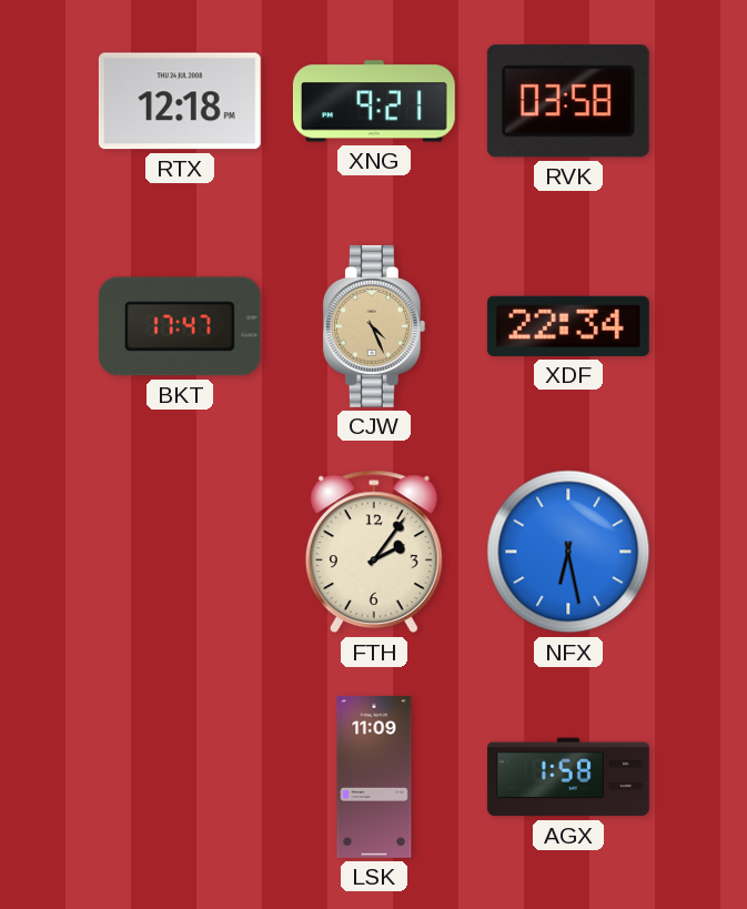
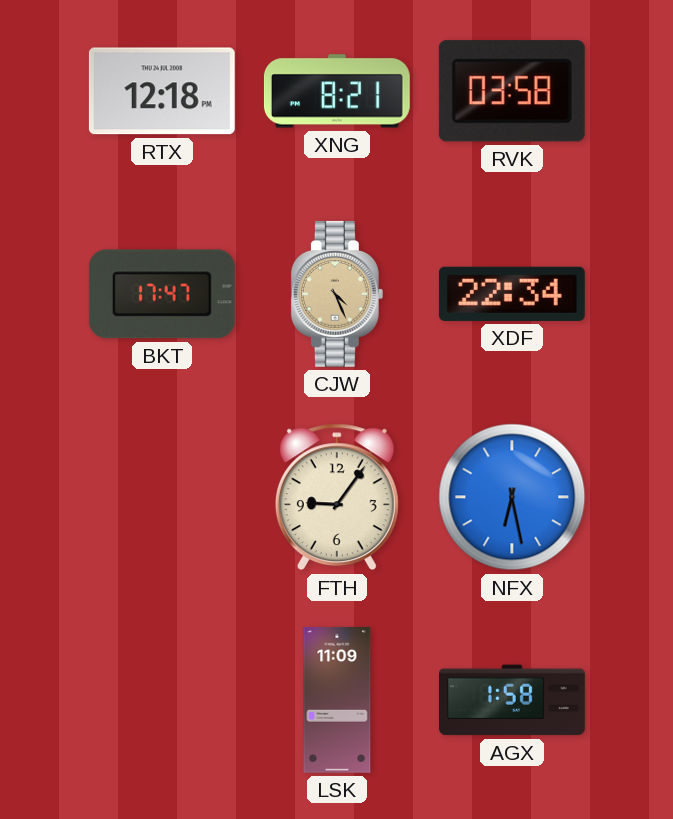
XNG: 9:21 -> 8:21
FTH: 2:06 -> 9:06
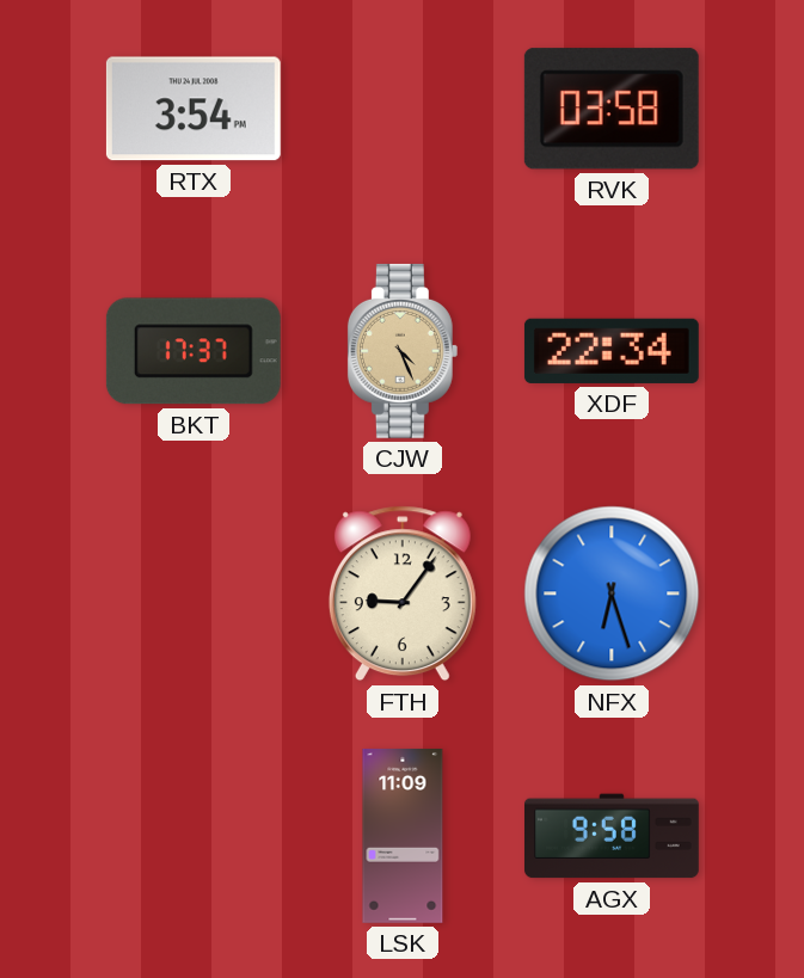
RTX: 12:18 -> 3:54
XNG: 8:21 -> none
BKT: 17:47 -> 17:37
NFX: 6:28 -> 6:27
AGX: 1:58 -> 9:58
